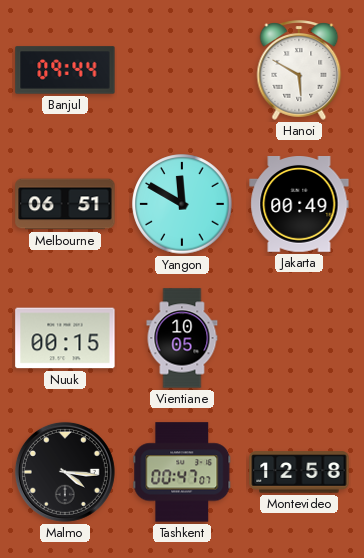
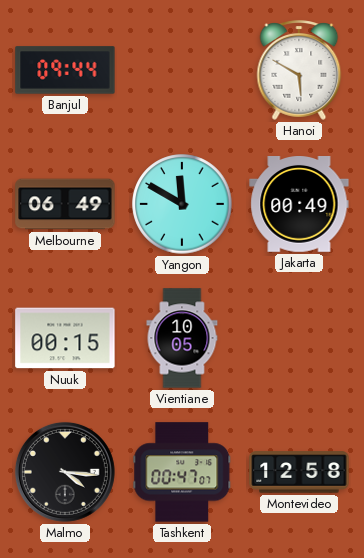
Melbourne: 06:51 -> 06:49
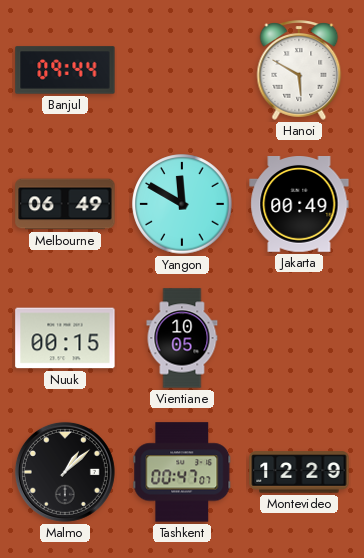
Malmo: 4:16 -> 1:08
Montevideo: 12:58 -> 12:29
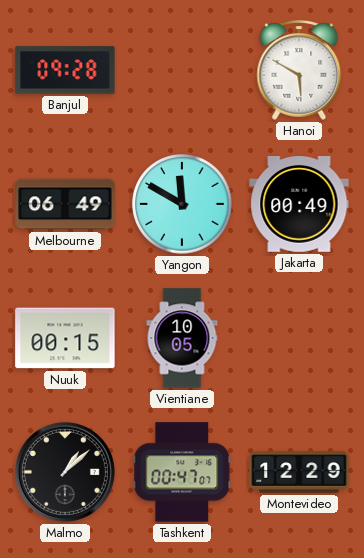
Banjul: 09:44 -> 09:28
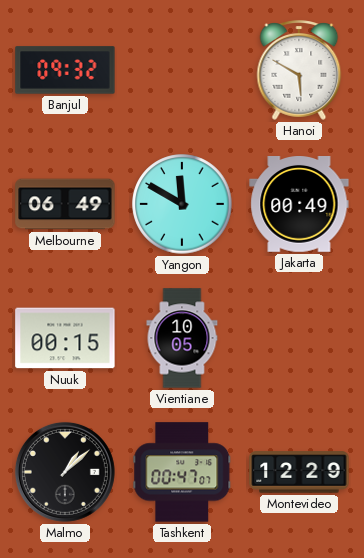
Banjul: 09:28 -> 09:32
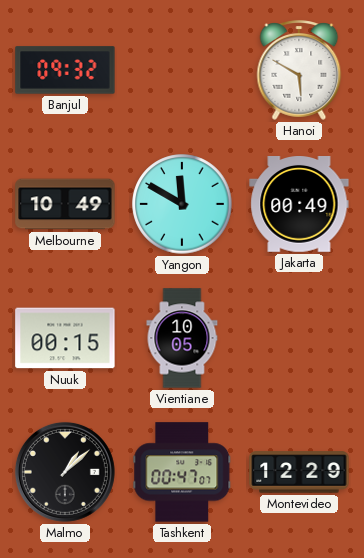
Melbourne: 06:49 -> 10:49
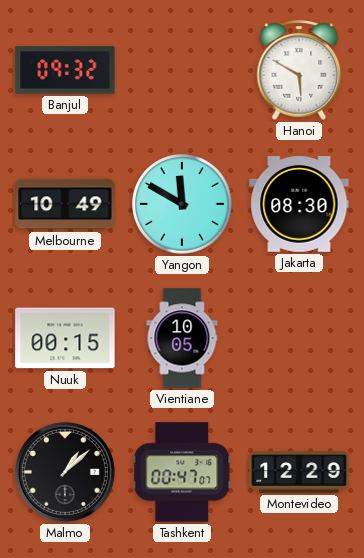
Jakarta: 00:49 -> 08:30
